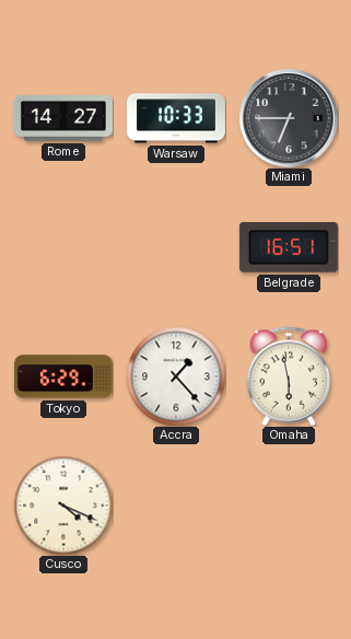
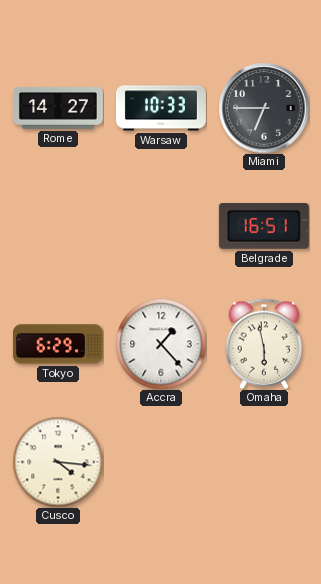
Cusco: 4:19 -> 4:16
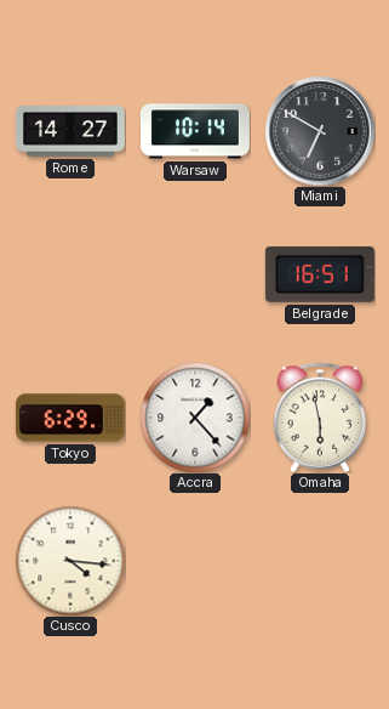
Warsaw: 10:33 -> 10:14
Miami: 6:45 -> 6:50
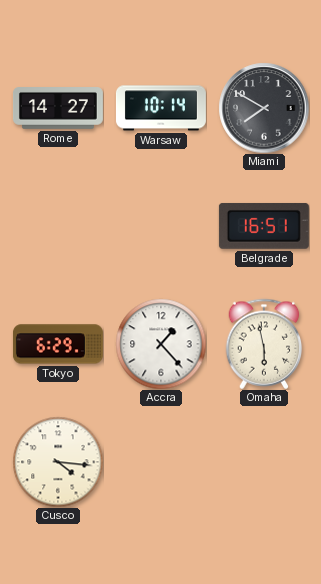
Miami: 6:50 -> 7:50
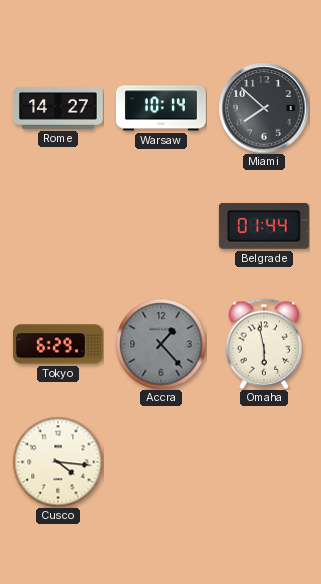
Miami: 7:50 -> 7:52
Belgrade: 16:51 -> 01:44
Accra dial: white -> grey
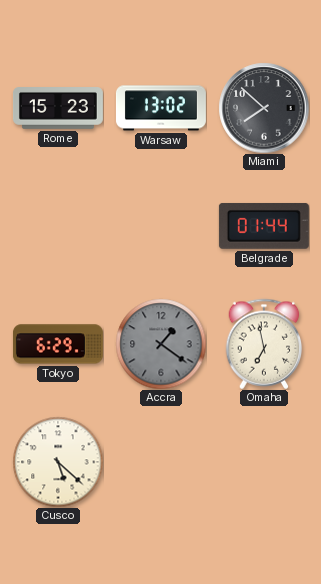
Rome: 14:27 -> 15:23
Warsaw: 10:14 -> 13:02
Accra: 1:23 -> 1:21
Omaha: 5:58 -> 6:58
Cusco: 4:16 -> 5:22
